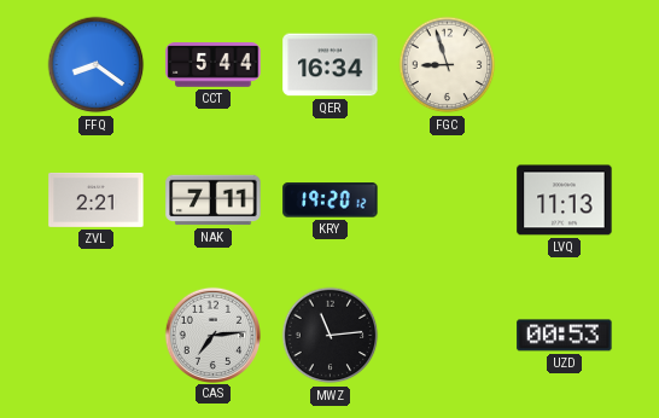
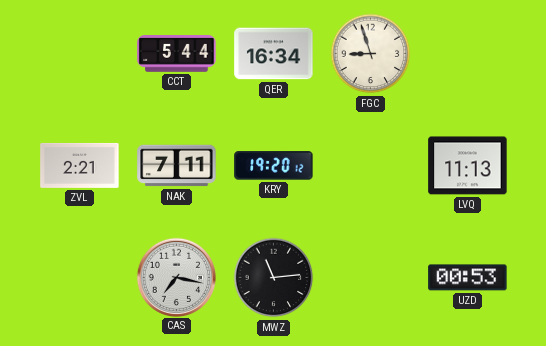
FFQ: 8:21 -> none
CAS: 7:14 -> 7:17
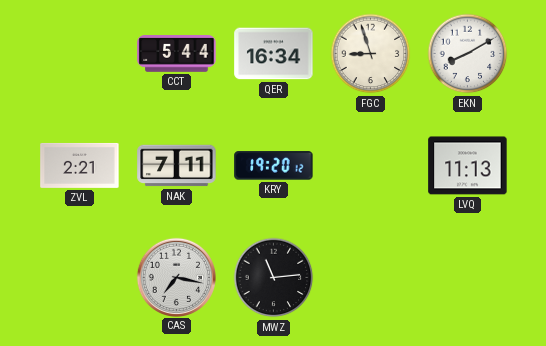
EKN: none -> 8:10
UZD: 00:53 -> none
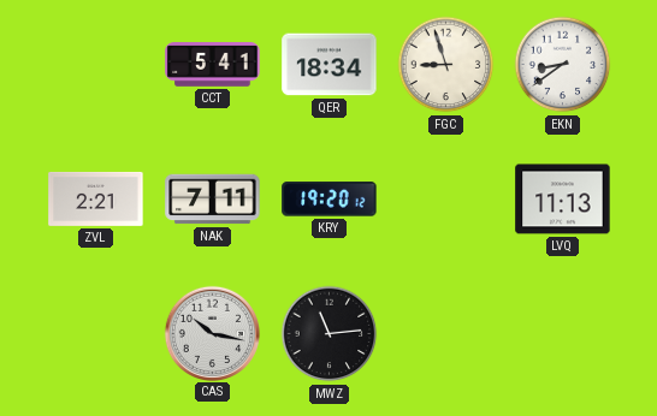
CCT: 5:44 -> 5:41
QER: 16:34 -> 18:34
EKN: 8:10 -> 8:39
CAS: 7:17 -> 10:17
